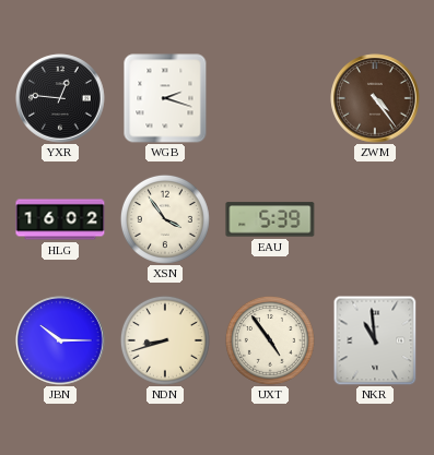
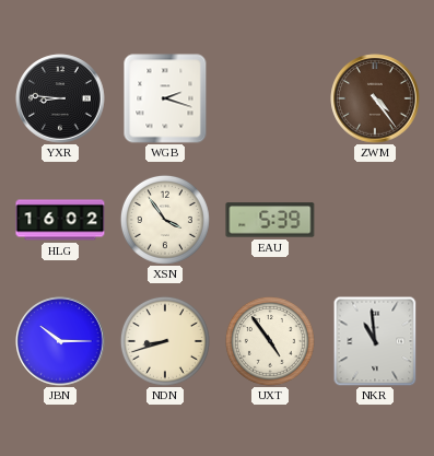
YXR: 12:46 -> 8:46
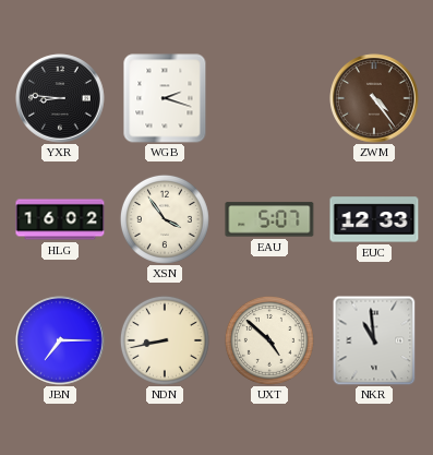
EAU: 5:39 -> 5:07
EUC: none -> 12:33
JBN: 10:15 -> 7:15
NDN: 8:42 -> 8:43
UXT: 4:54 -> 4:52
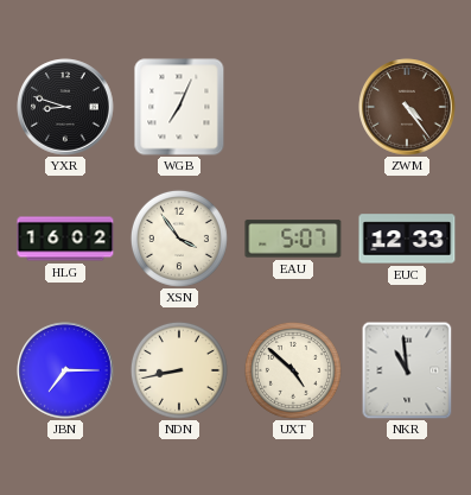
YXR: 8:46 -> 8:48
WGB: 2:18 -> 7:04
